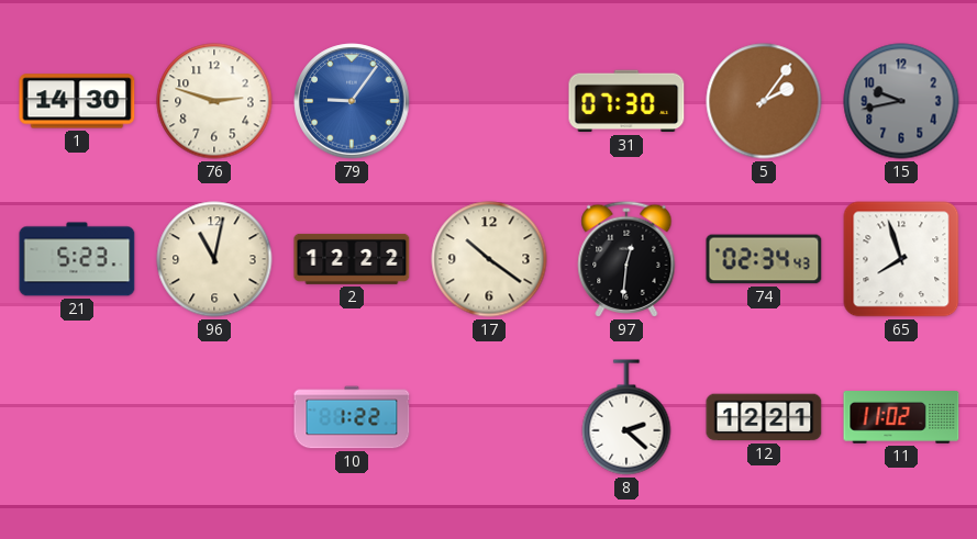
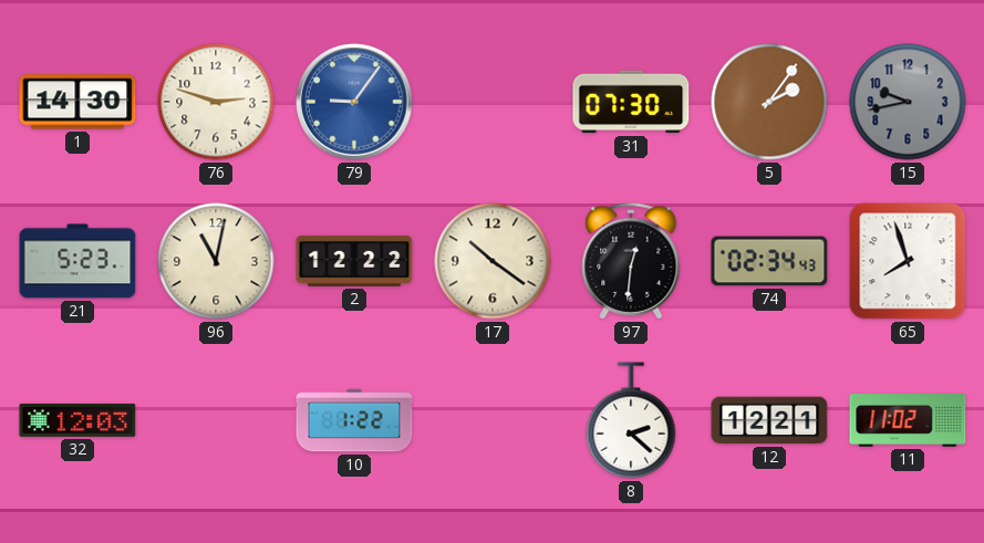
32: none -> 12:03
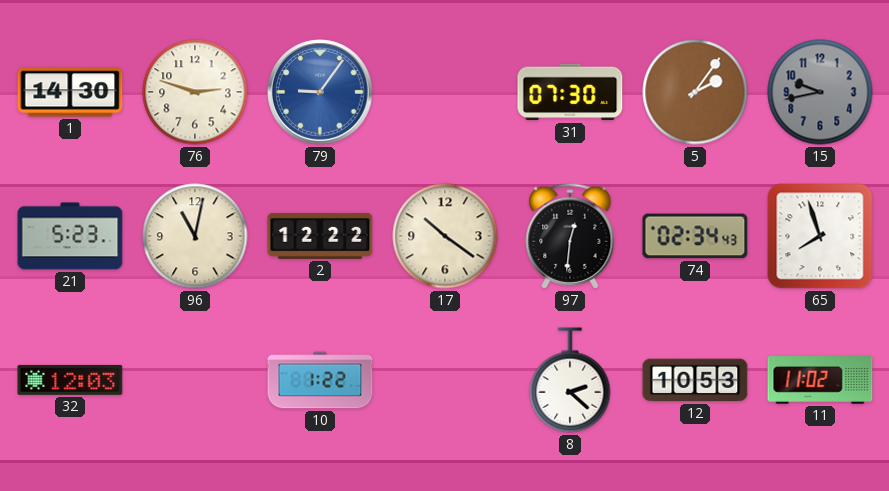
12: 12:21 -> 10:53
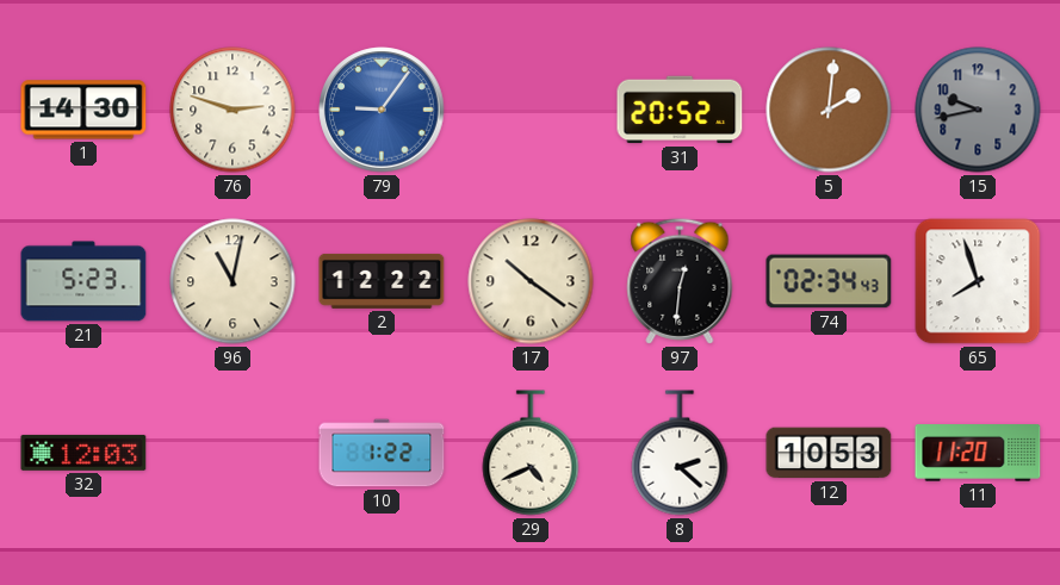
31: 07:30 -> 20:52
5: 2:06 -> 2:01
29: none -> 4:41
11: 11:02 -> 11:20
